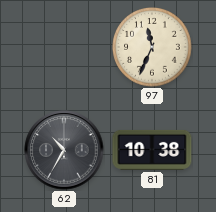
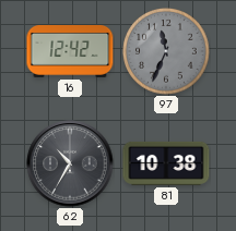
16: none -> 12:42
97 dial: cream -> grey
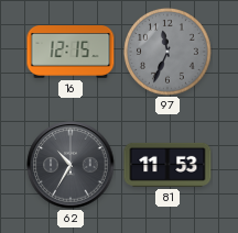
16: 12:42 -> 12:15
81: 10:38 -> 11:53
